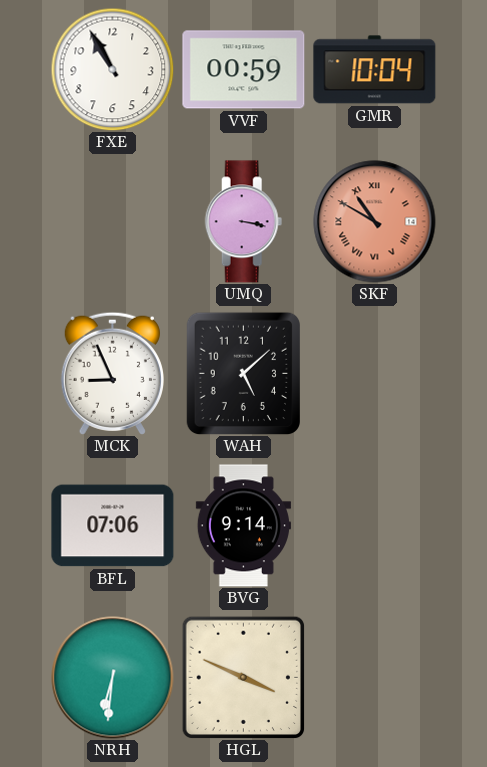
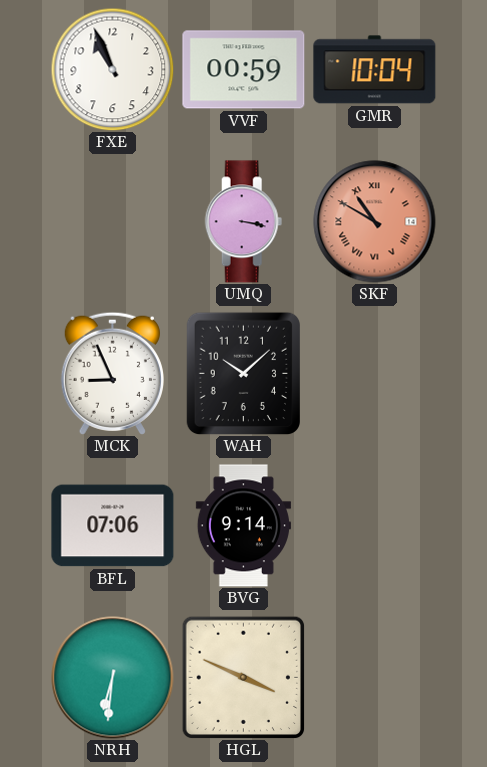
FXE: 10:55 -> 10:56
WAH: 5:08 -> 10:08
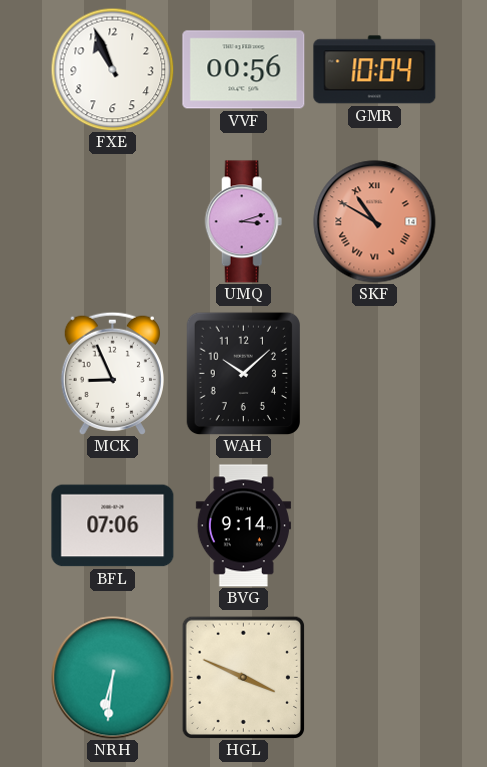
VVF: 00:59 -> 00:56
UMQ: 3:17 -> 3:12
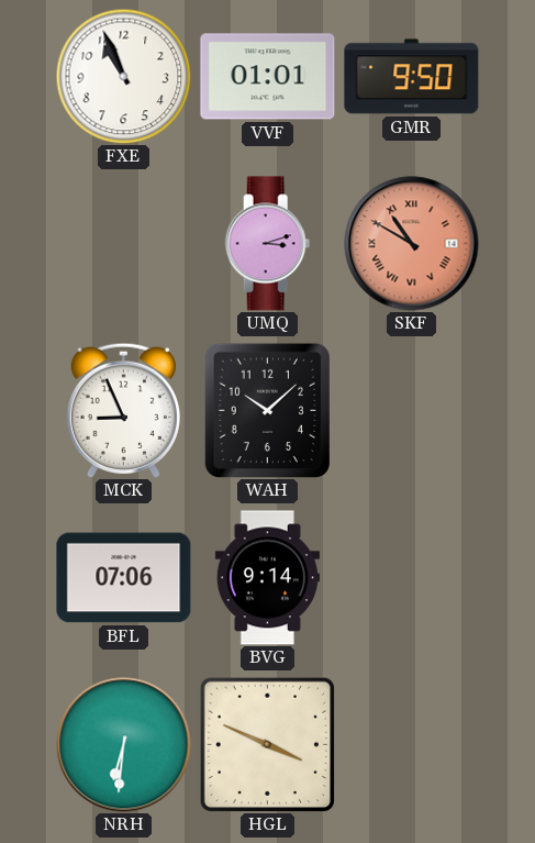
VVF: 00:56 -> 01:01
GMR: 10:04 -> 9:50
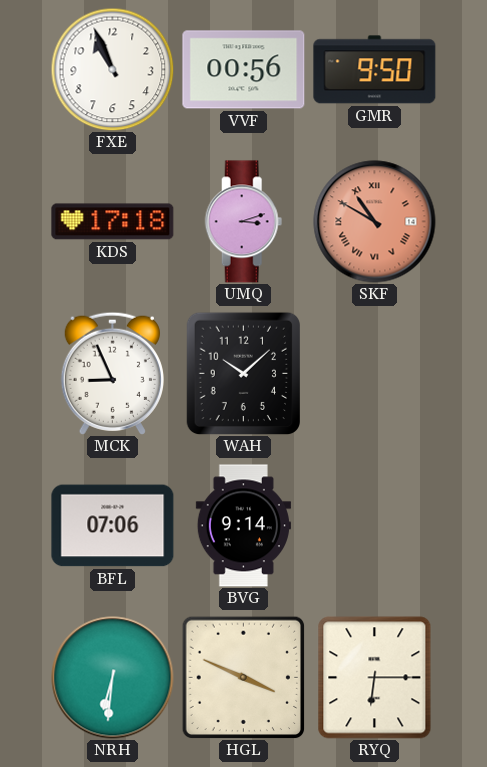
VVF: 01:01 -> 00:56
KDS: none -> 17:18
RYQ: none -> 6:15
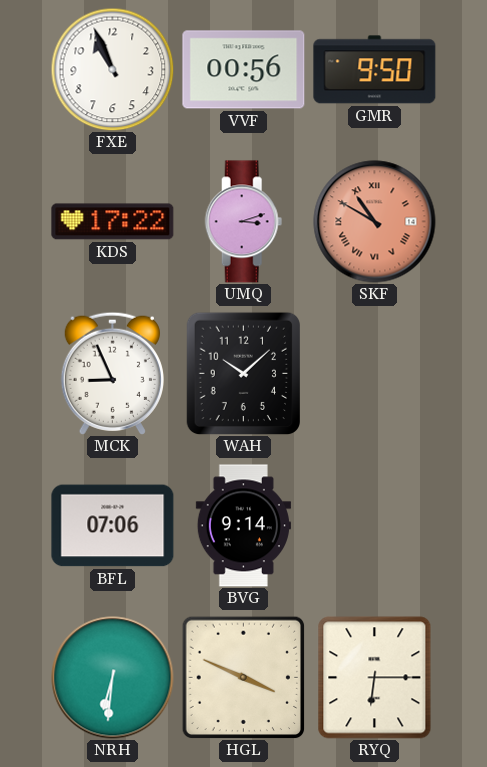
KDS: 17:18 -> 17:22
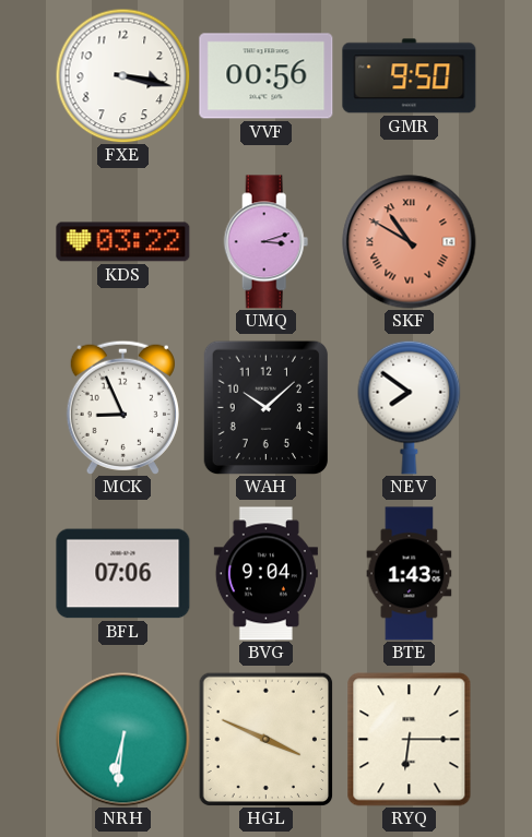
FXE: 10:56 -> 3:17
KDS: 17:22 -> 03:22
NEV: none -> 7:51
BVG: 9:14 -> 9:04
BTE: none -> 1:43
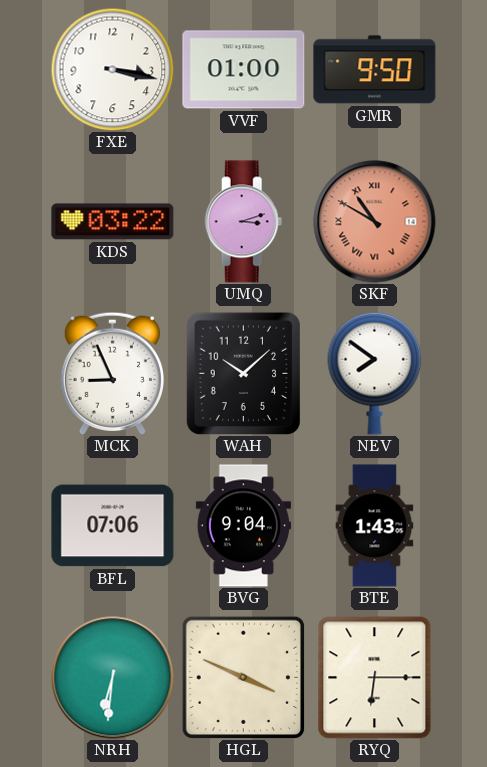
VVF: 00:56 -> 01:00
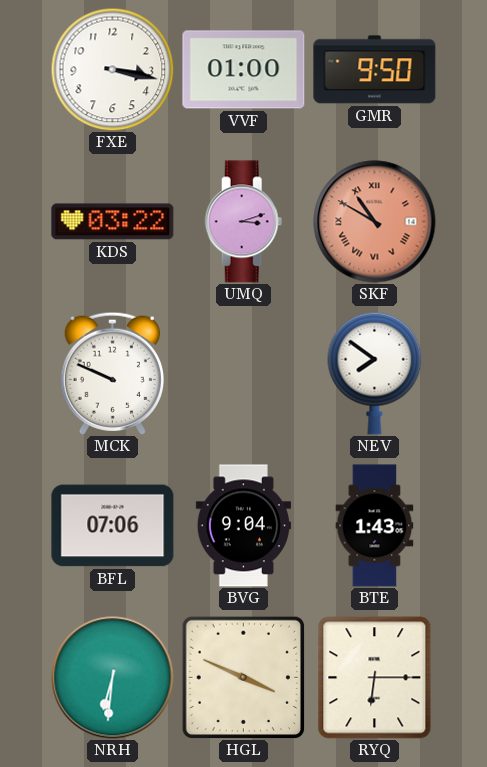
MCK: 8:56 -> 9:49
WAH: 10:08 -> none
